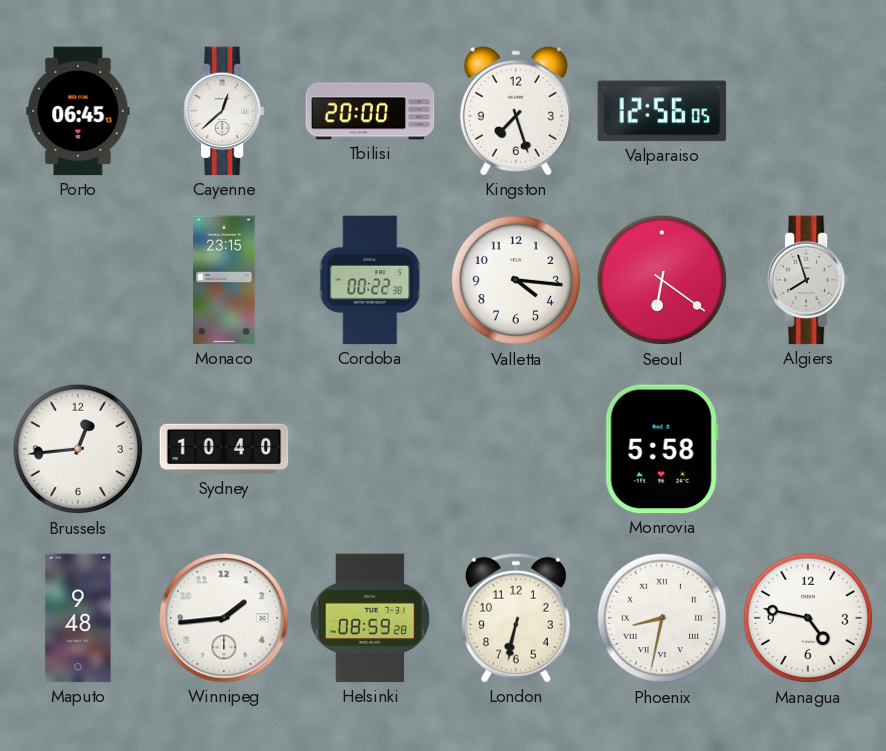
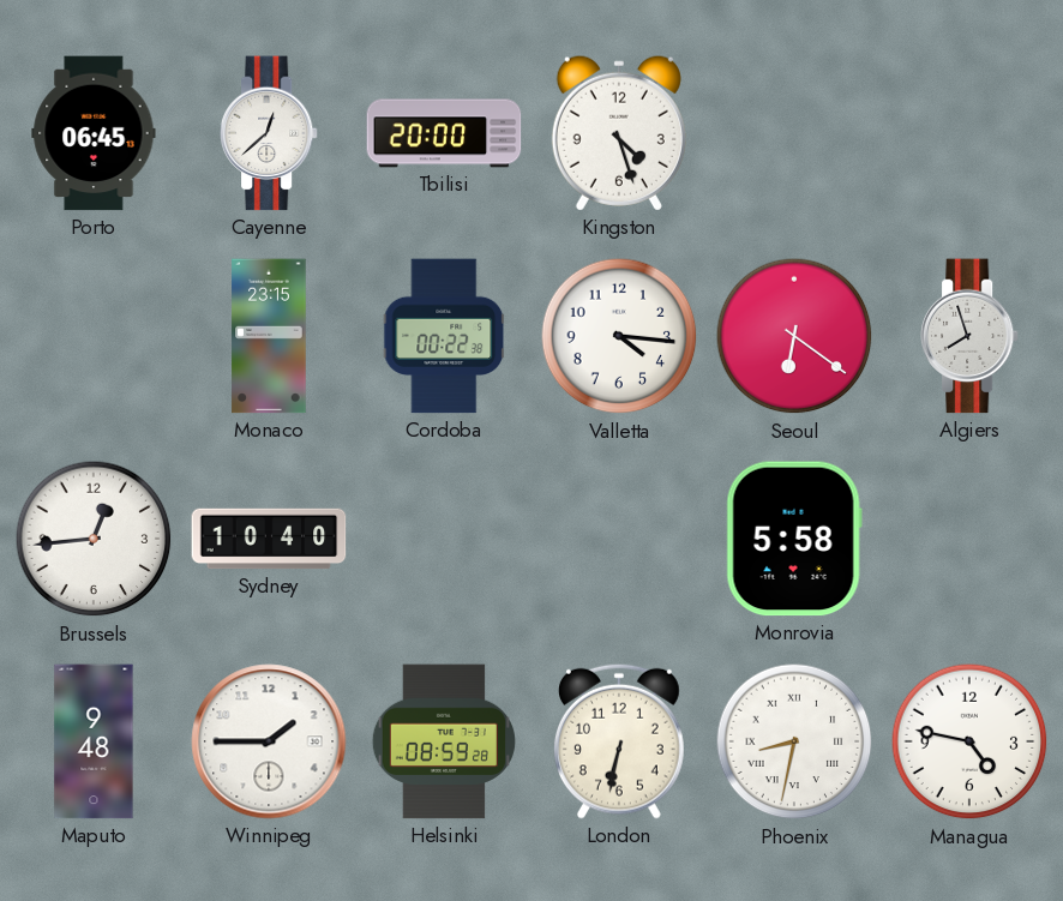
Kingston: 7:27 -> 4:27
Valparaiso: 12:56 -> none
Winnipeg: 1:44 -> 1:45
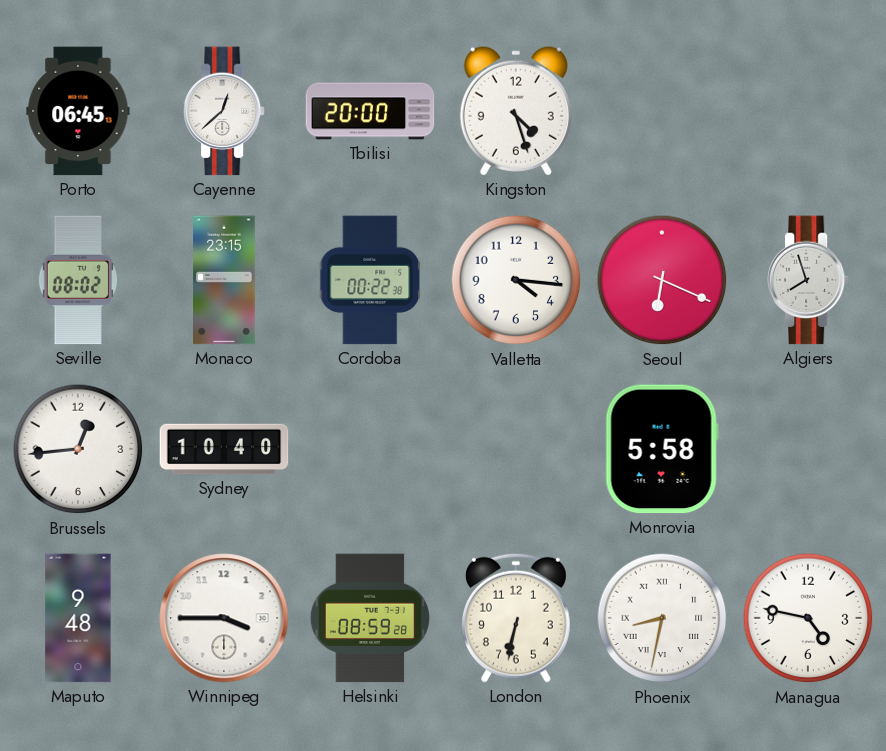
Seville: none -> 08:02
Seoul: 6:21 -> 6:19
Winnipeg: 1:45 -> 3:45
